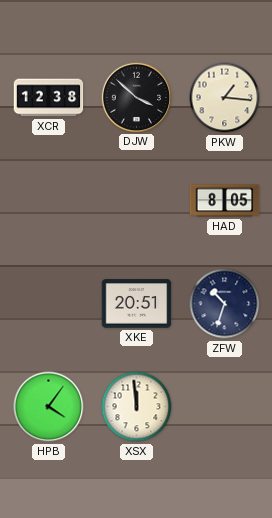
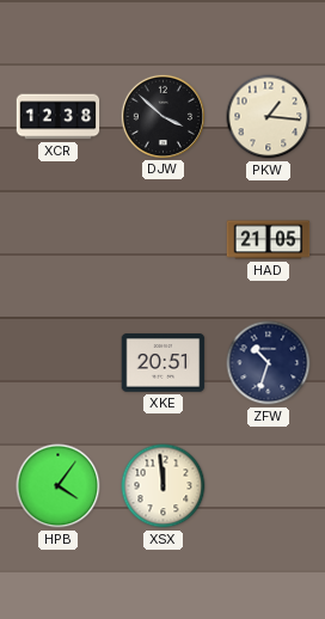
HAD: 8:05 -> 21:05
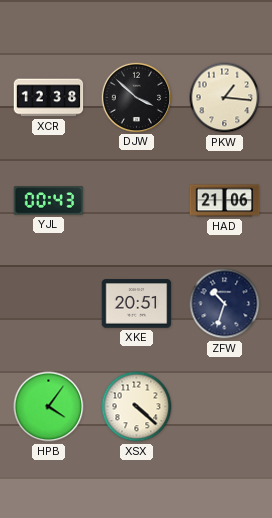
YJL: none -> 00:43
HAD: 21:05 -> 21:06
XSX: 11:59 -> 4:22
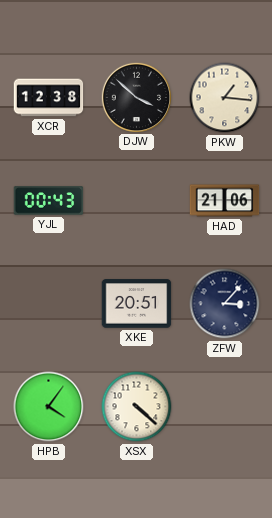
ZFW: 10:33 -> 3:07
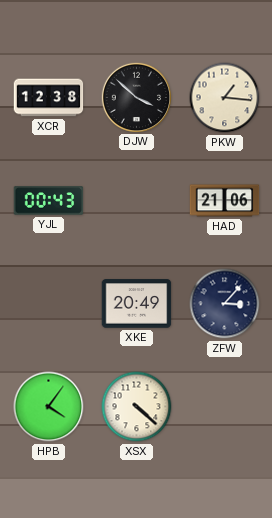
XKE: 20:51 -> 20:49
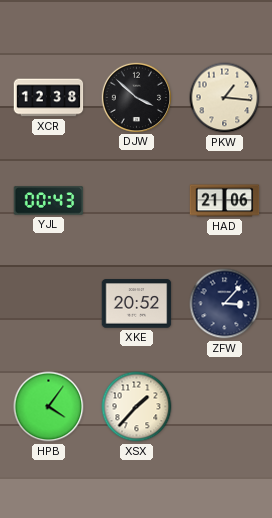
XKE: 20:49 -> 20:52
XSX: 4:22 -> 1:37
